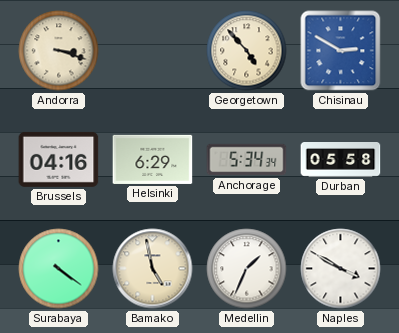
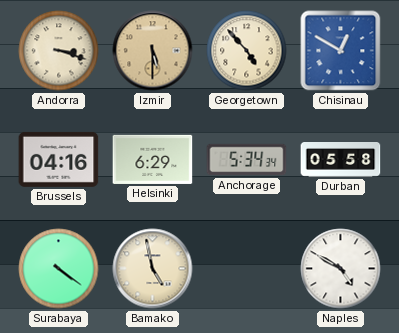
Izmir: none -> 5:30
Chisinau: 2:50 -> 12:50
Medellin: 1:34 -> none
Naples: 3:50 -> 4:50
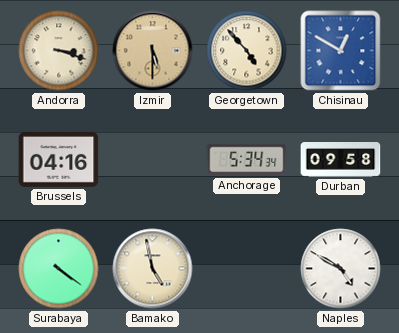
Helsinki: 6:29 -> none
Durban: 05:58 -> 09:58
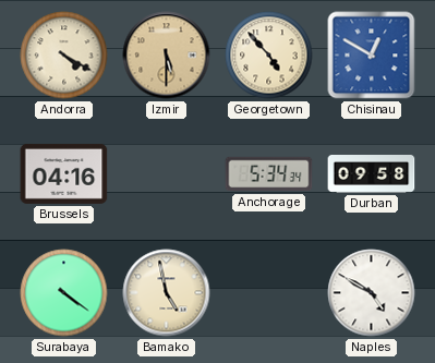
Andorra: 3:18 -> 4:20
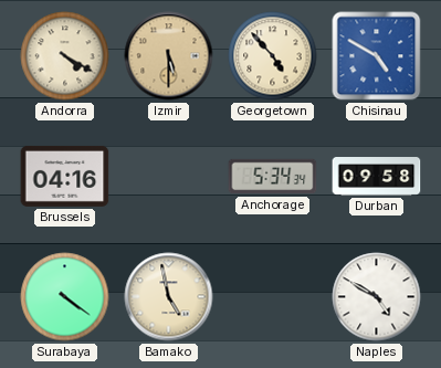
Chisinau: 12:50 -> 4:50
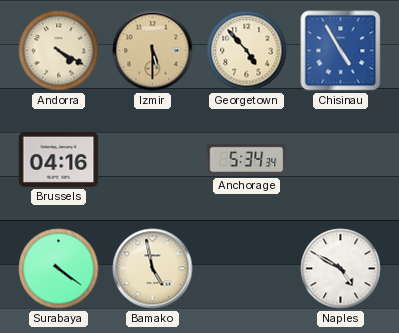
Chisinau: 4:50 -> 4:55
Durban: 09:58 -> none
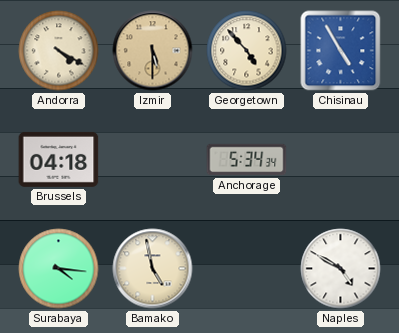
Brussels: 04:16 -> 04:18
Surabaya: 4:21 -> 4:16
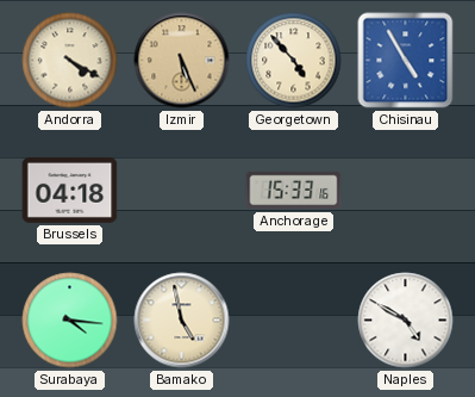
Izmir: 5:30 -> 5:26
Anchorage: 5:34 -> 15:33
